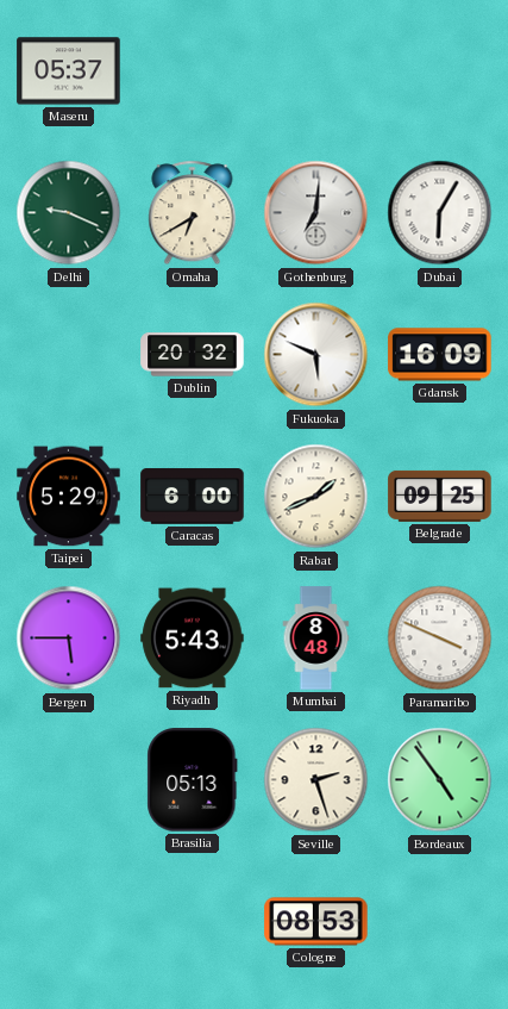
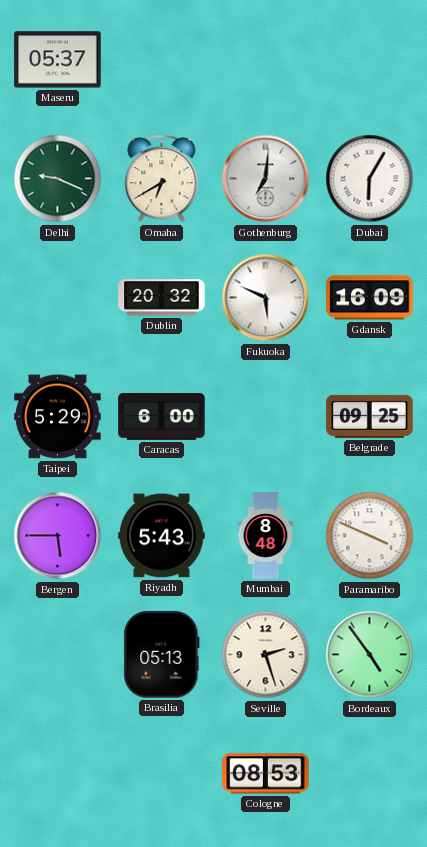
Rabat: 1:41 -> none
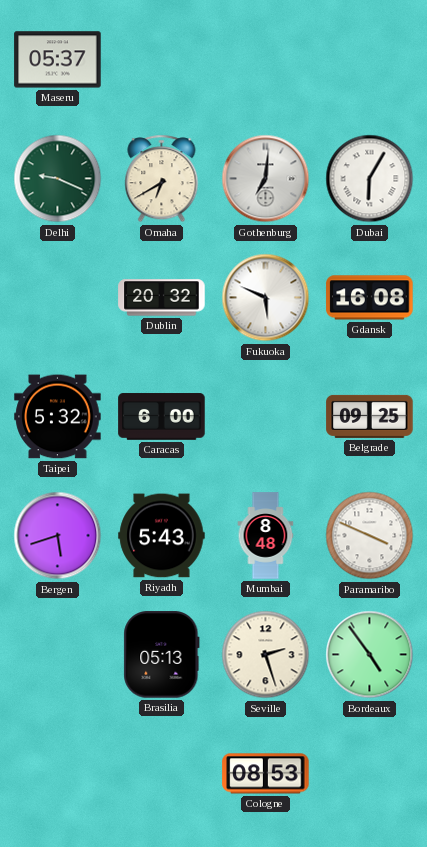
Gdansk: 16:09 -> 16:08
Taipei: 5:29 -> 5:32
Bergen: 5:45 -> 5:42
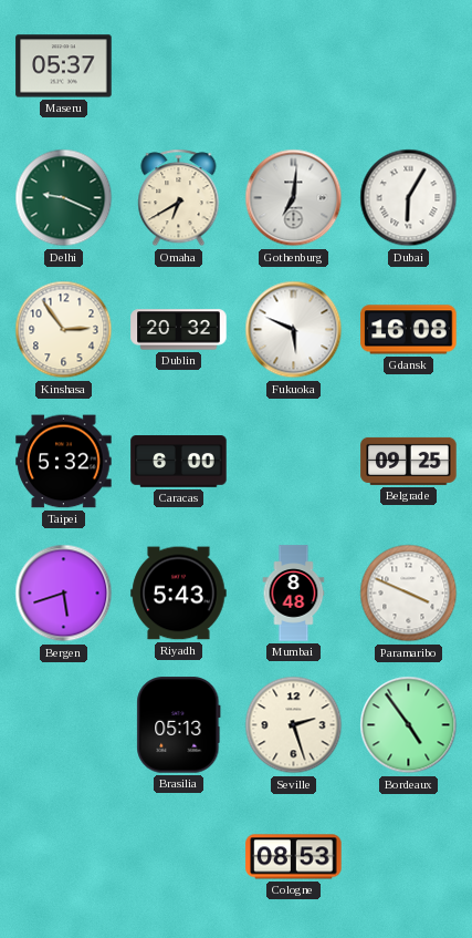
Kinshasa: none -> 2:54
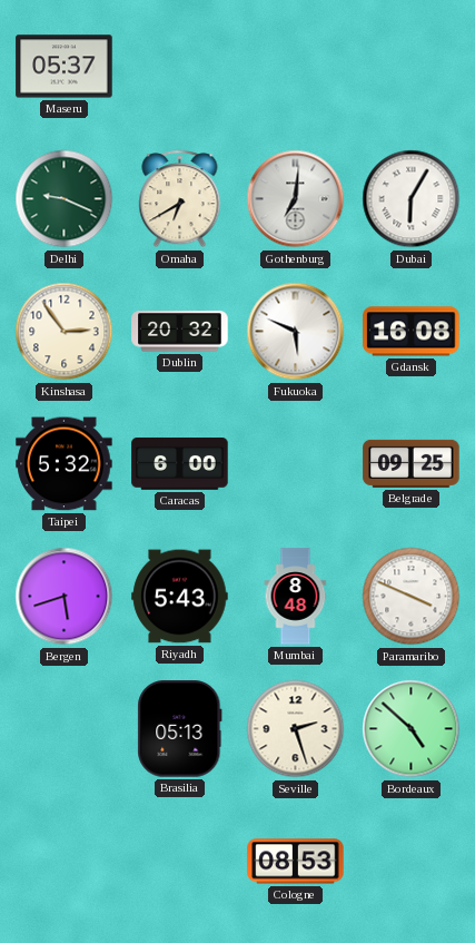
Bordeaux: 4:54 -> 4:52
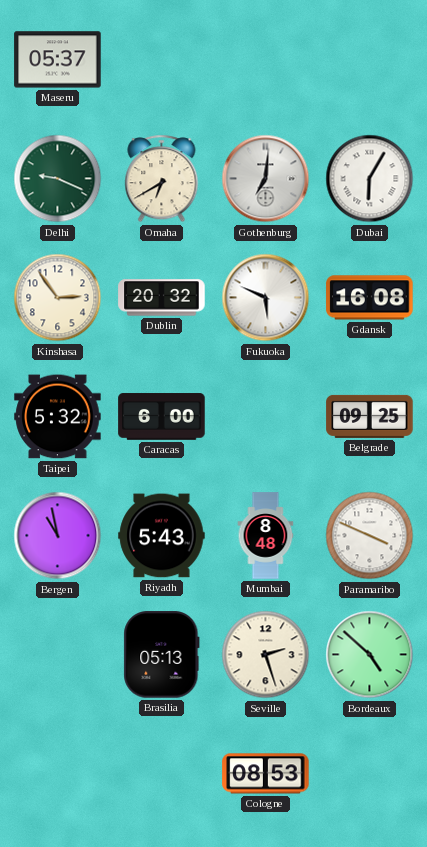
Bergen: 5:42 -> 10:58
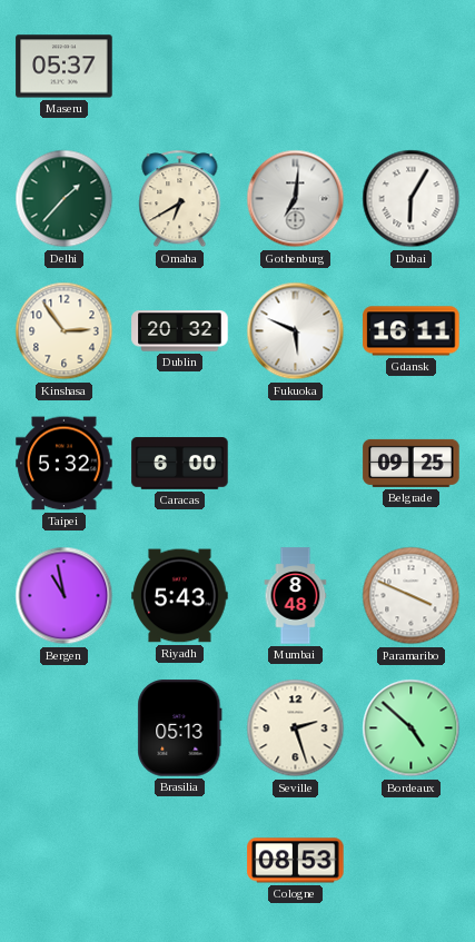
Delhi: 9:19 -> 1:37
Gdansk: 16:08 -> 16:11
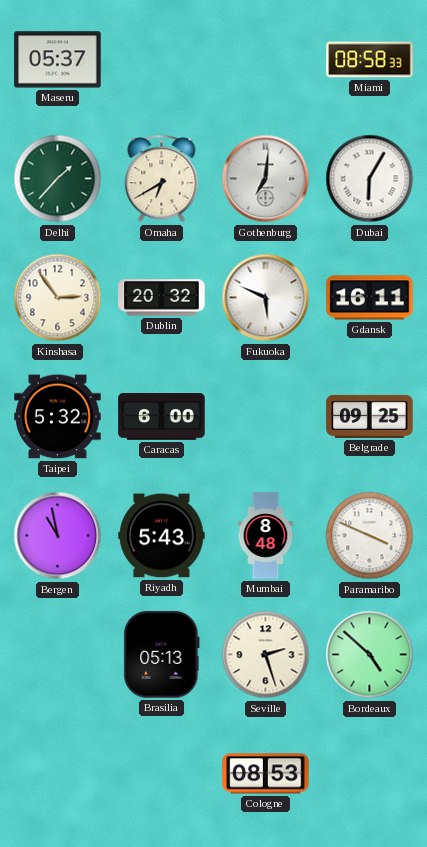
Miami: none -> 08:58
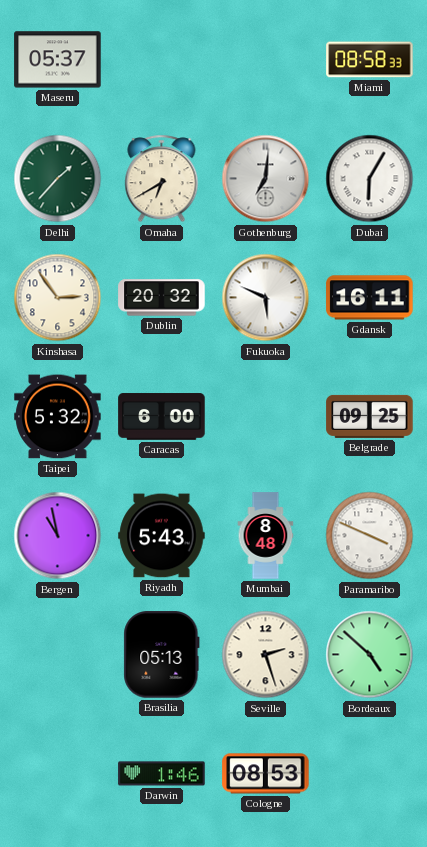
Darwin: none -> 1:46
